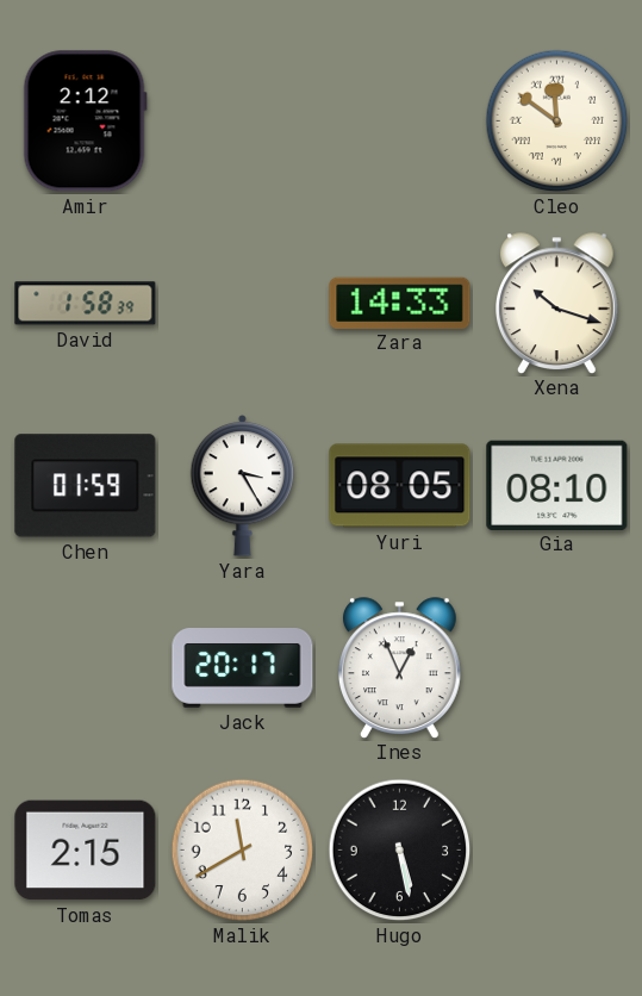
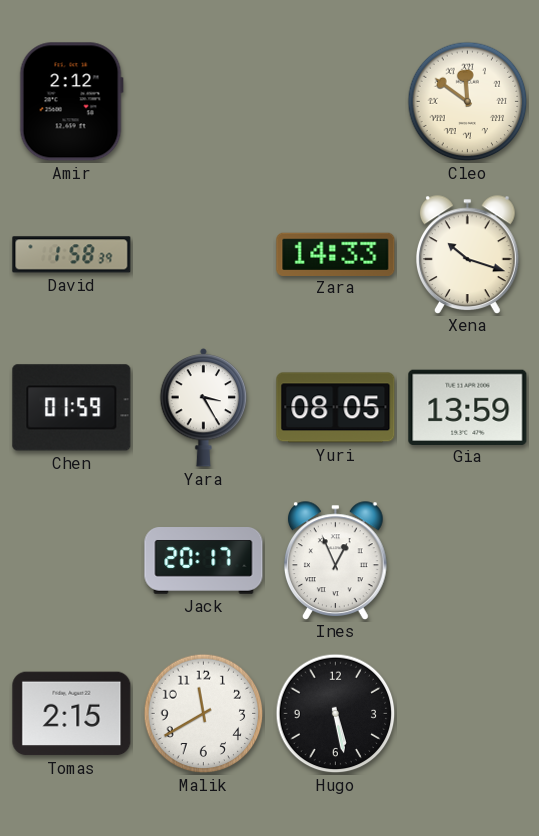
Gia: 08:10 -> 13:59
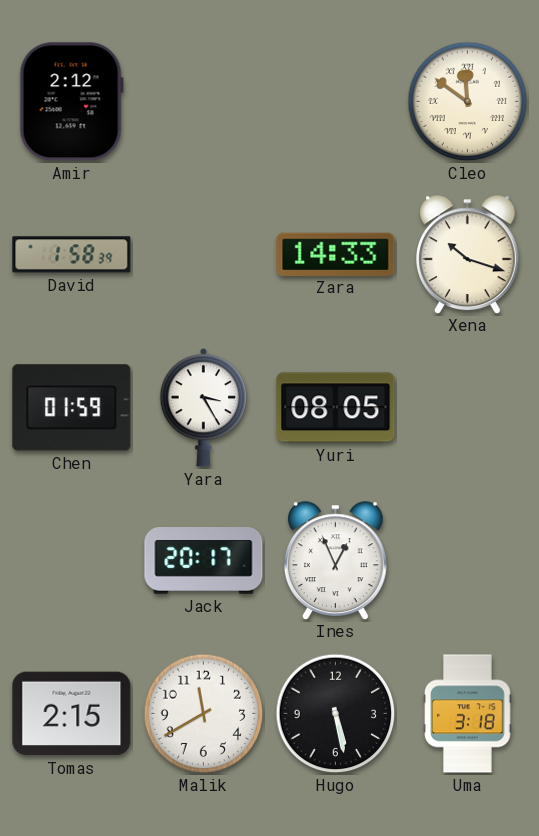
Gia: 13:59 -> none
Uma: none -> 3:18
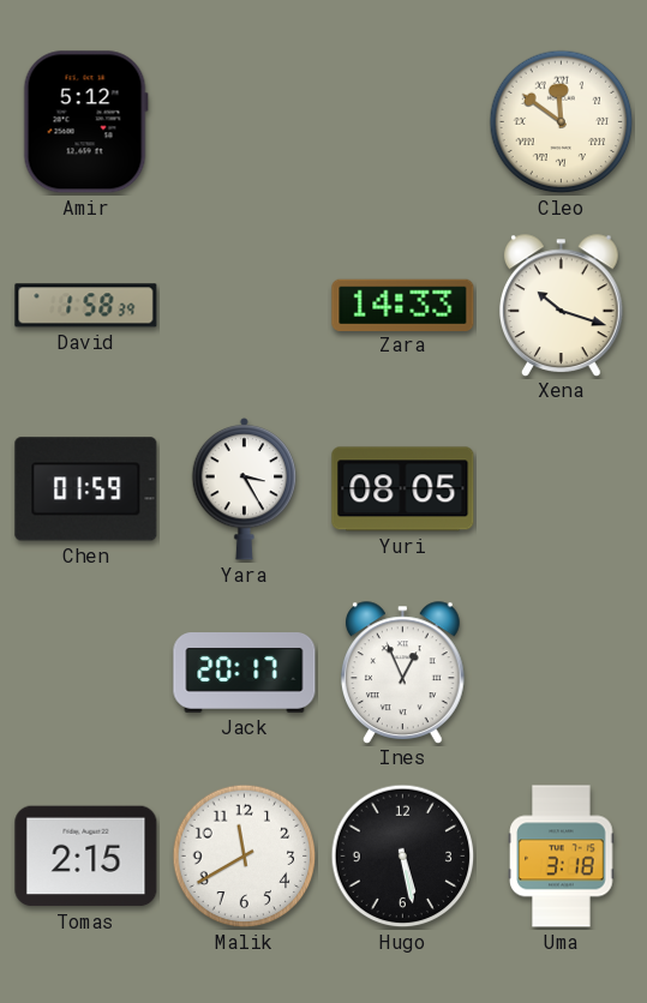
Amir: 2:12 -> 5:12
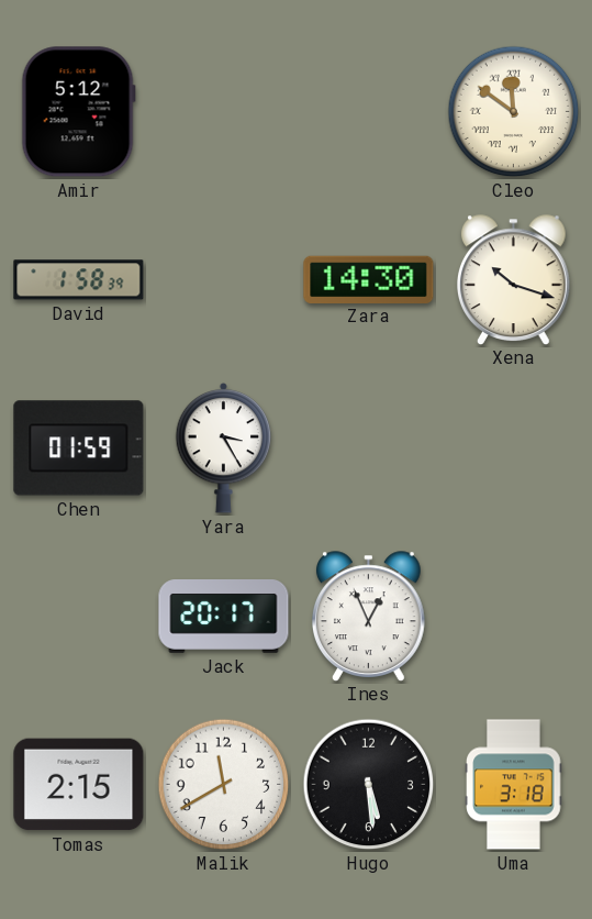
Zara: 14:33 -> 14:30
Yuri: 08:05 -> none
Hugo: 5:28 -> 5:29
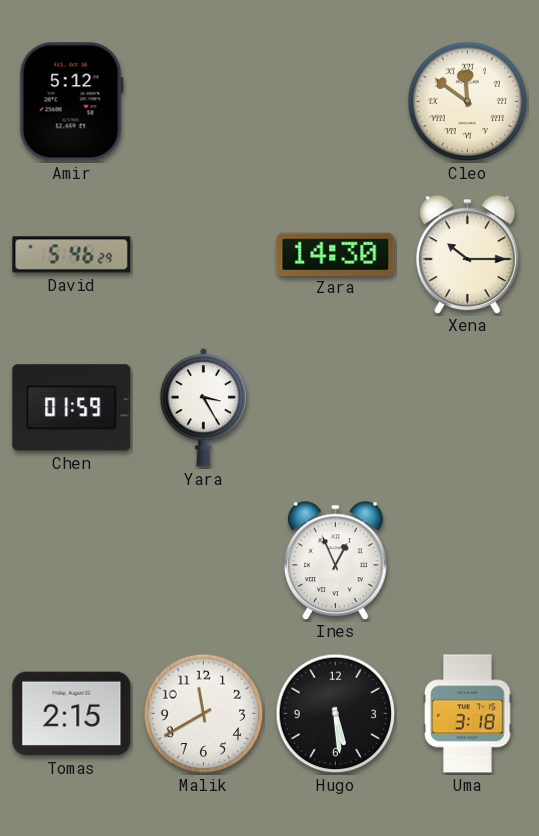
David: 1:58 -> 5:46
Xena: 10:18 -> 10:15
Jack: 20:17 -> none
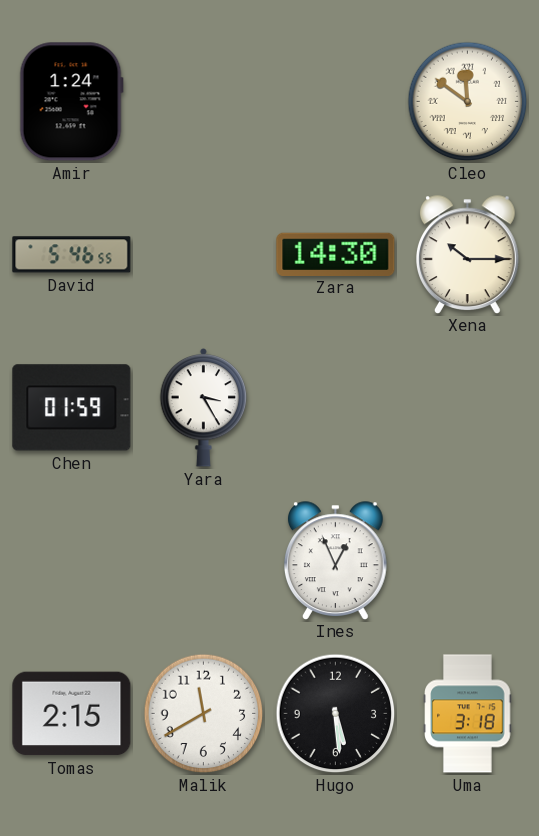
Amir: 5:12 -> 1:24
David: 5:46:29 -> 5:46:55
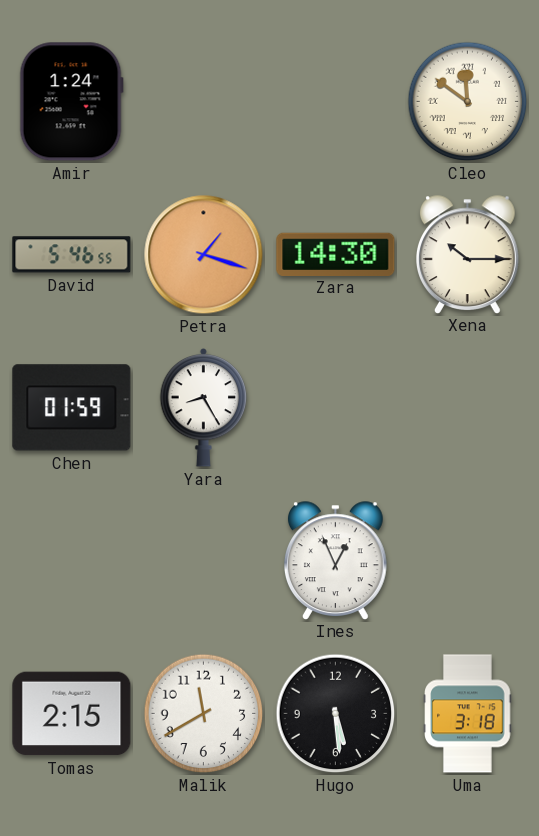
Petra: none -> 1:18
Yara: 3:25 -> 8:25
